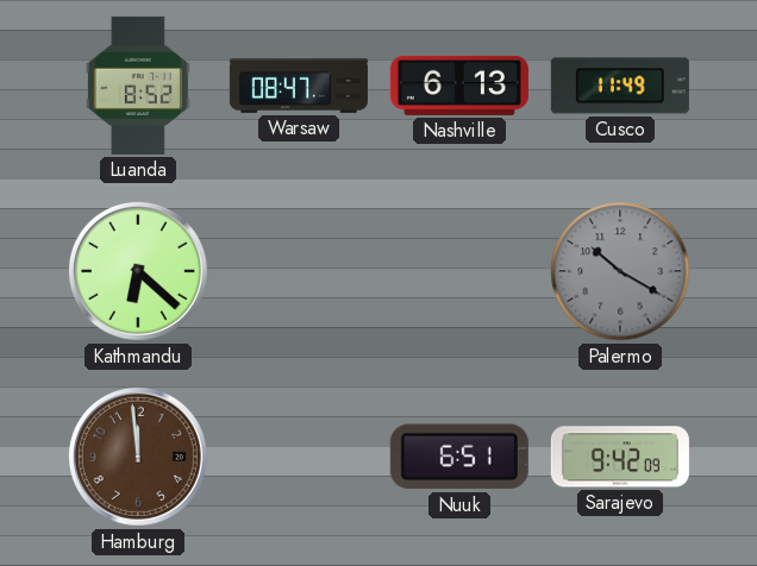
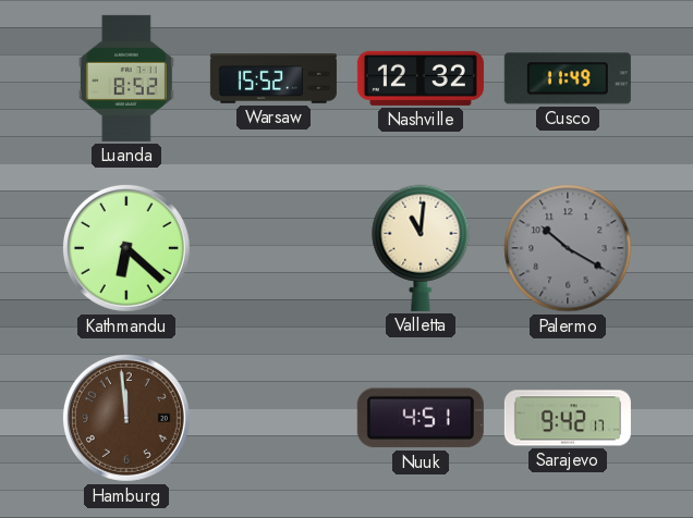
Warsaw: 08:47 -> 15:52
Nashville: 6:13 -> 12:32
Valletta: none -> 11:01
Nuuk: 6:51 -> 4:51
Sarajevo: 9:42:09 -> 9:42:17
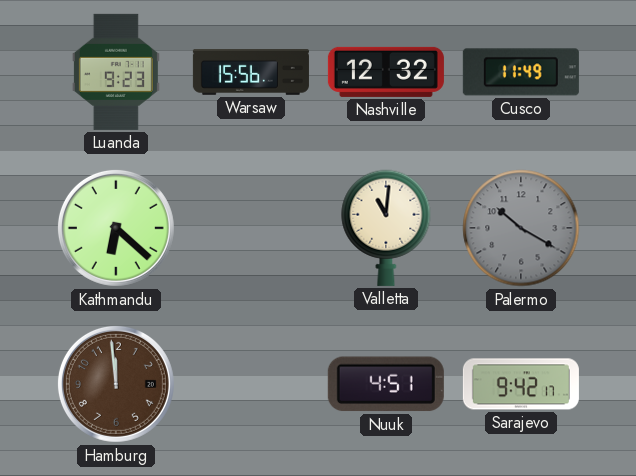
Luanda: 8:52 -> 9:23
Warsaw: 15:52 -> 15:56
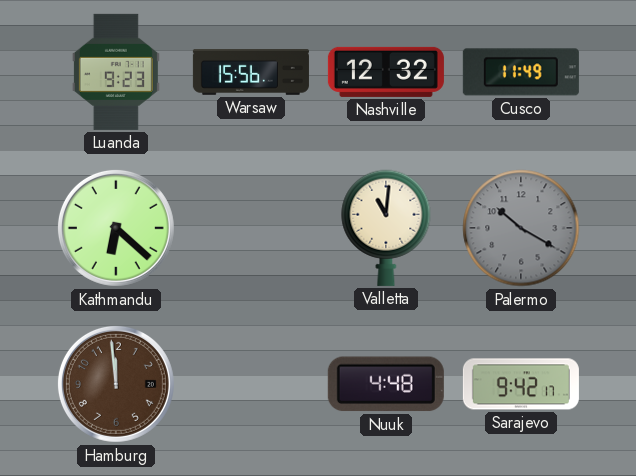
Nuuk: 4:51 -> 4:48
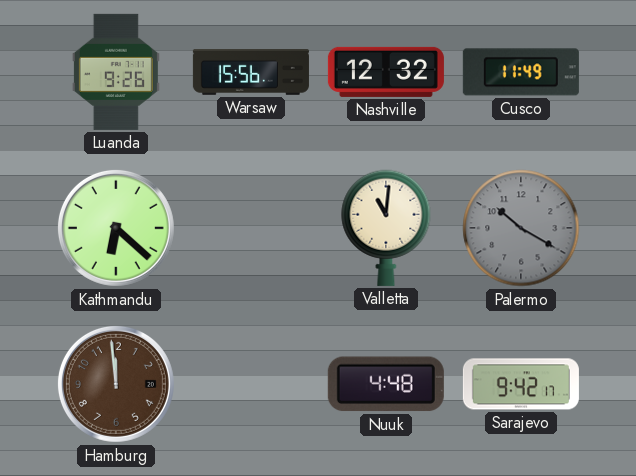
Luanda: 9:23 -> 9:26
